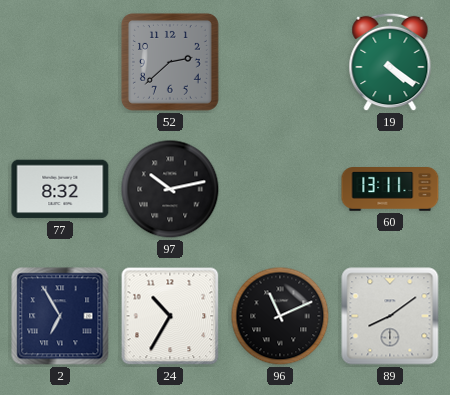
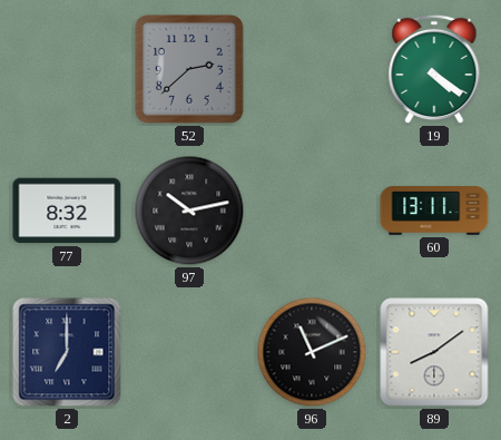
2: 6:55 -> 7:00
24: 10:35 -> none
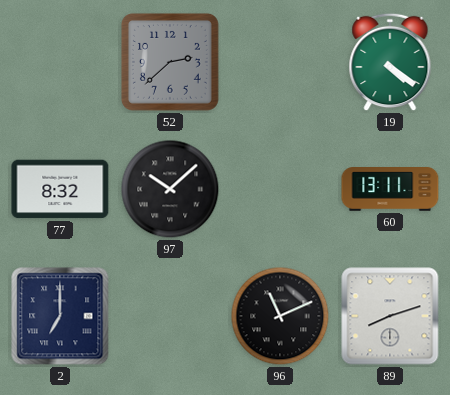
97: 10:13 -> 10:08
89: 8:09 -> 8:12
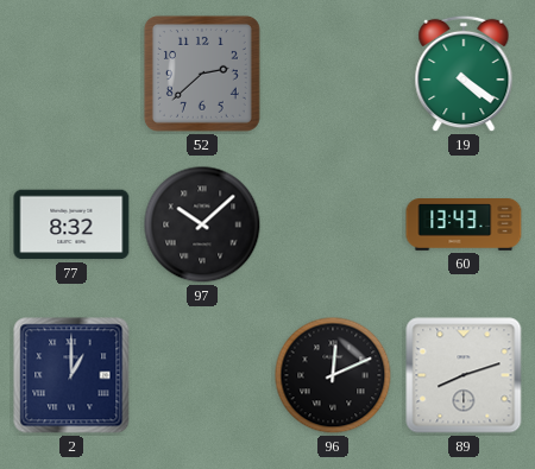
60: 13:11 -> 13:43
2: 7:00 -> 1:00
96: 11:11 -> 12:11
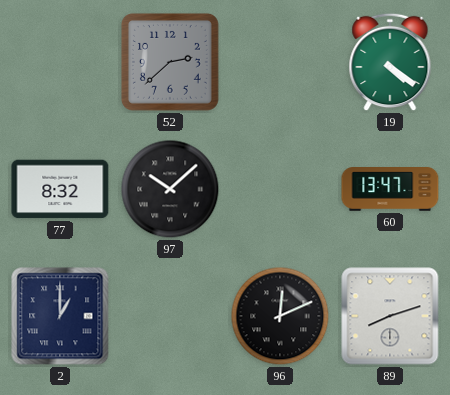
60: 13:43 -> 13:47
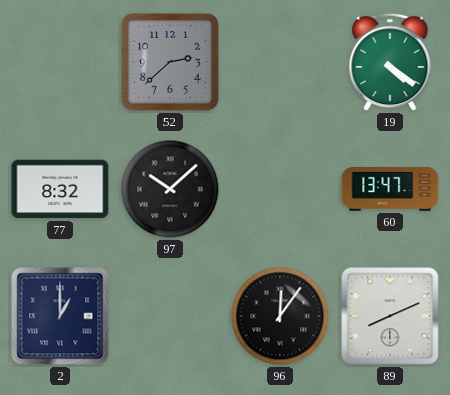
96: 12:11 -> 12:06
89: 8:12 -> 8:11
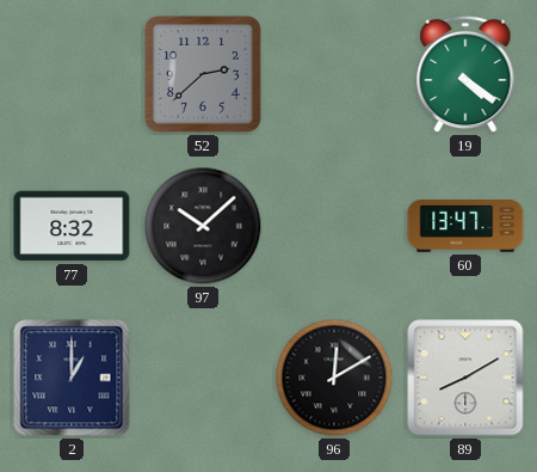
96: 12:06 -> 12:10
89: 8:11 -> 8:10
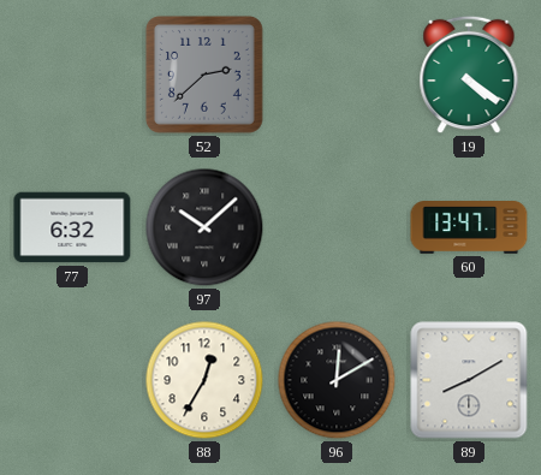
77: 8:32 -> 6:32
2: 1:00 -> none
88: none -> 12:35
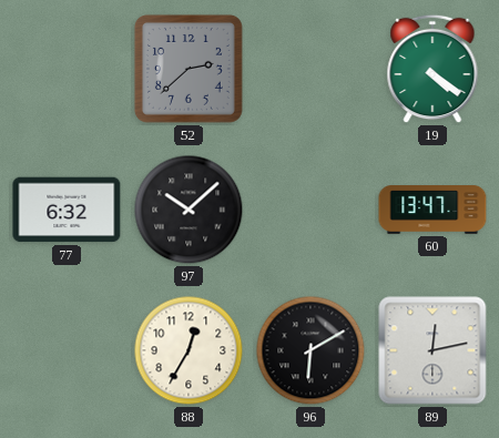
96: 12:10 -> 6:10
89: 8:10 -> 12:13
